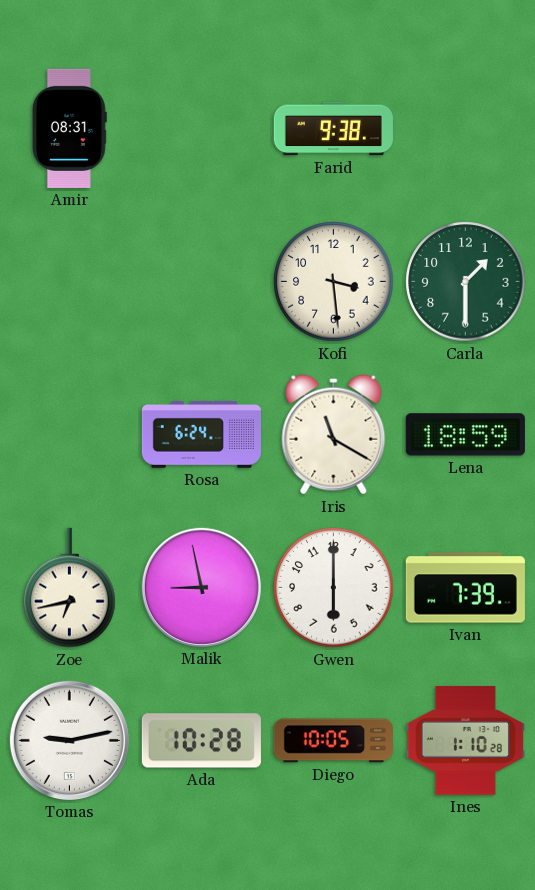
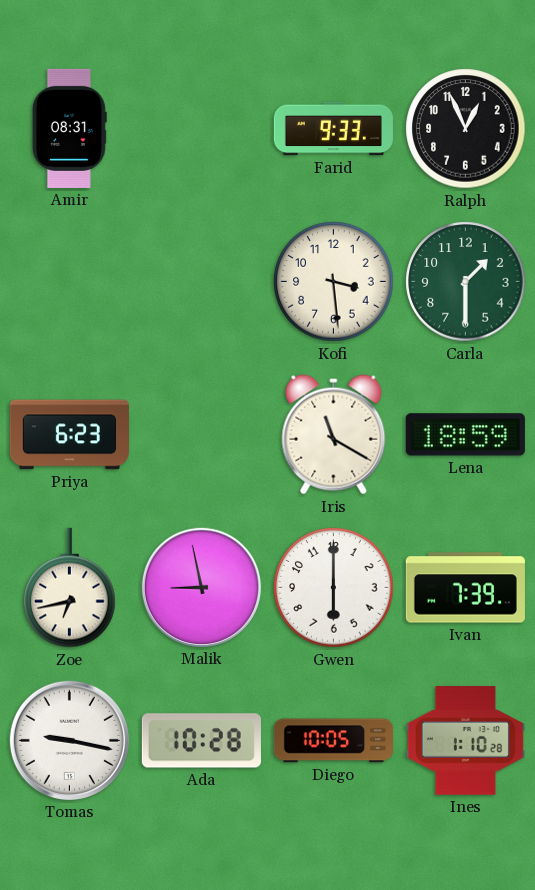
Farid: 9:38 -> 9:33
Ralph: none -> 12:56
Priya: none -> 6:23
Rosa: 6:24 -> none
Tomas: 9:13 -> 9:17
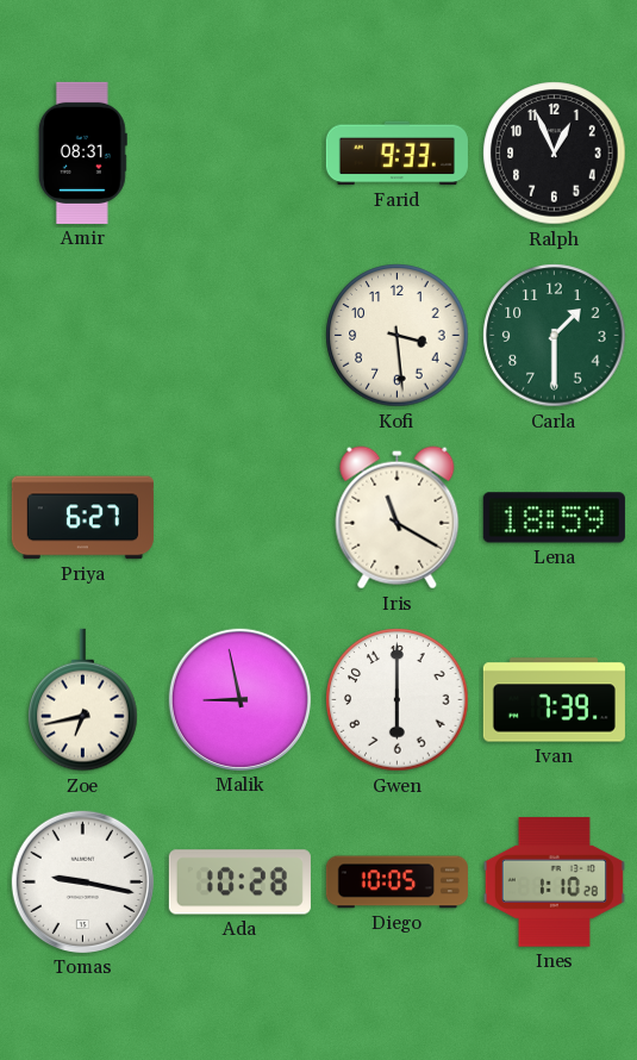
Priya: 6:23 -> 6:27
